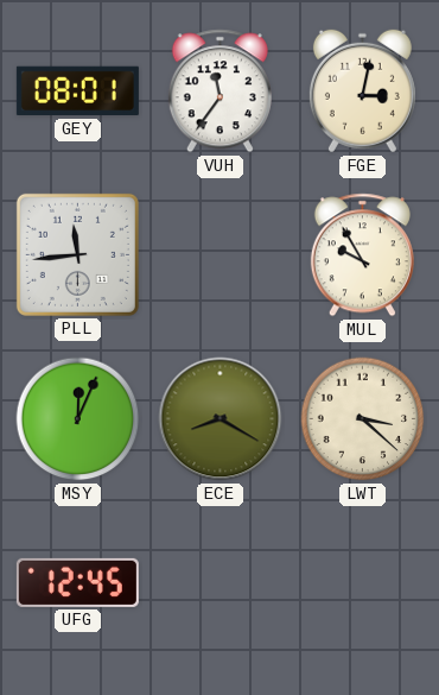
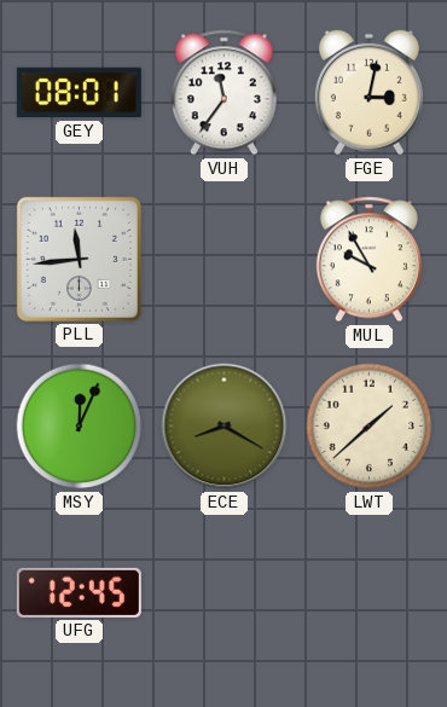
LWT: 3:22 -> 1:38
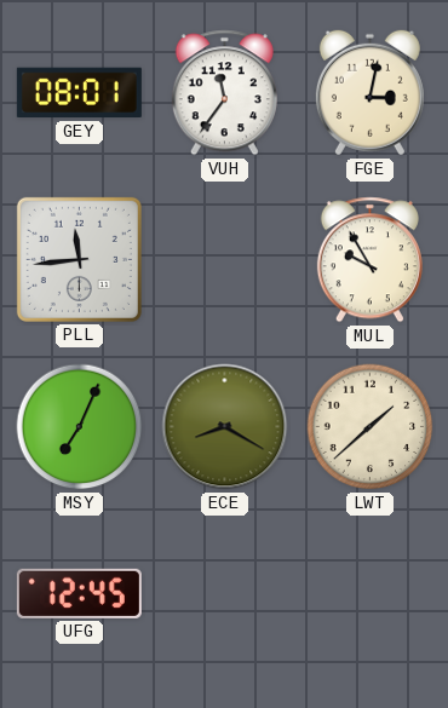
MSY: 12:04 -> 7:04
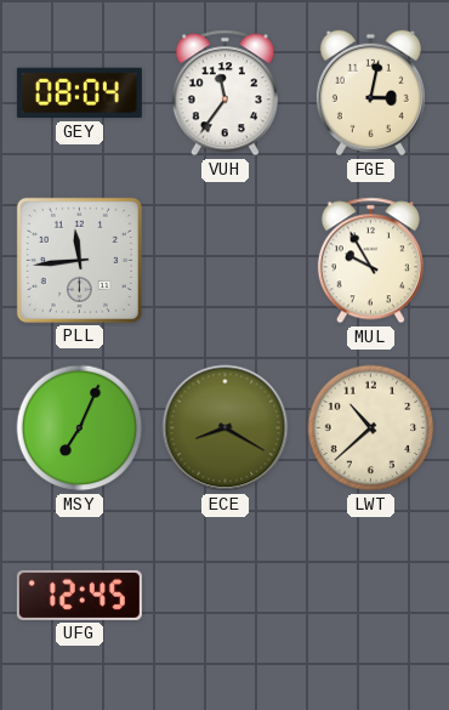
GEY: 08:01 -> 08:04
LWT: 1:38 -> 10:38
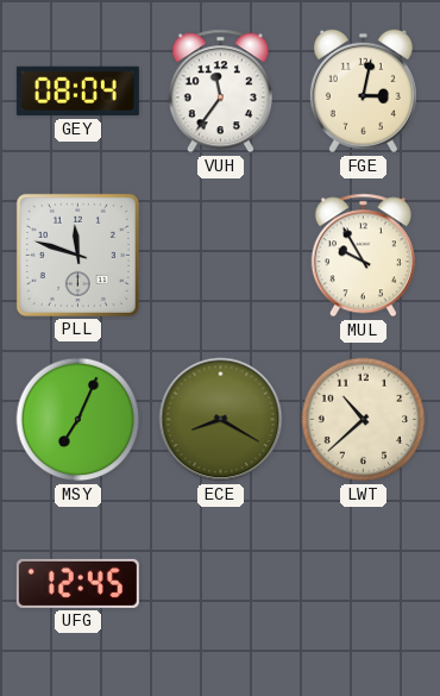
PLL: 11:44 -> 11:48
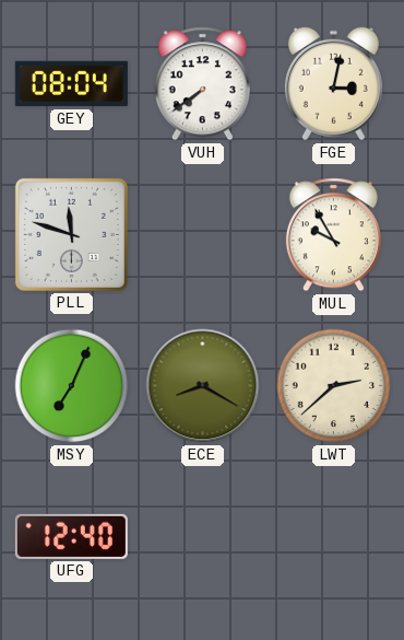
VUH: 11:36 -> 7:39
LWT: 10:38 -> 2:38
UFG: 12:45 -> 12:40
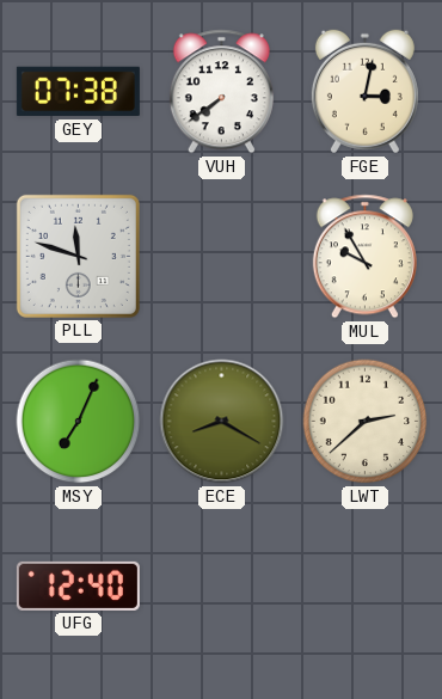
GEY: 08:04 -> 07:38
